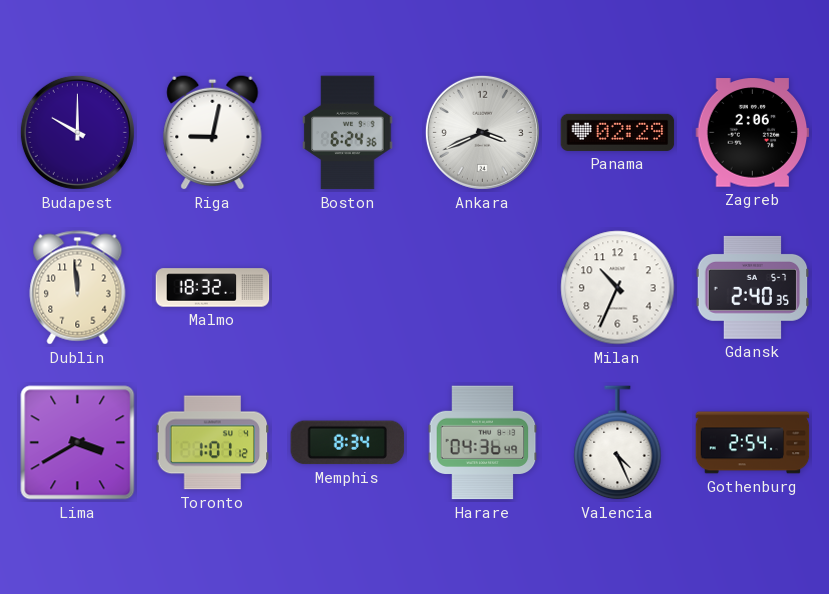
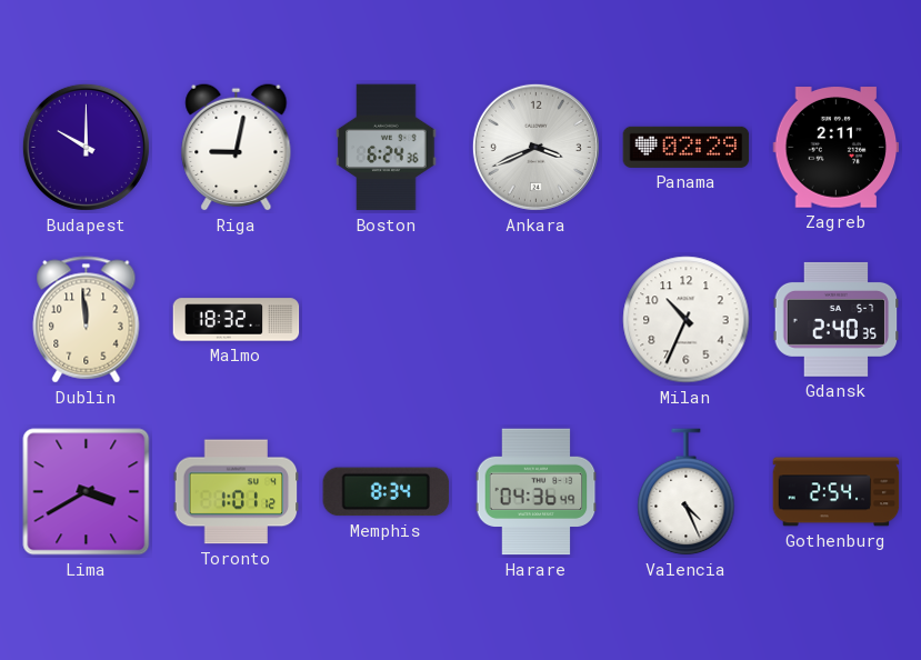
Zagreb: 2:06 -> 2:11
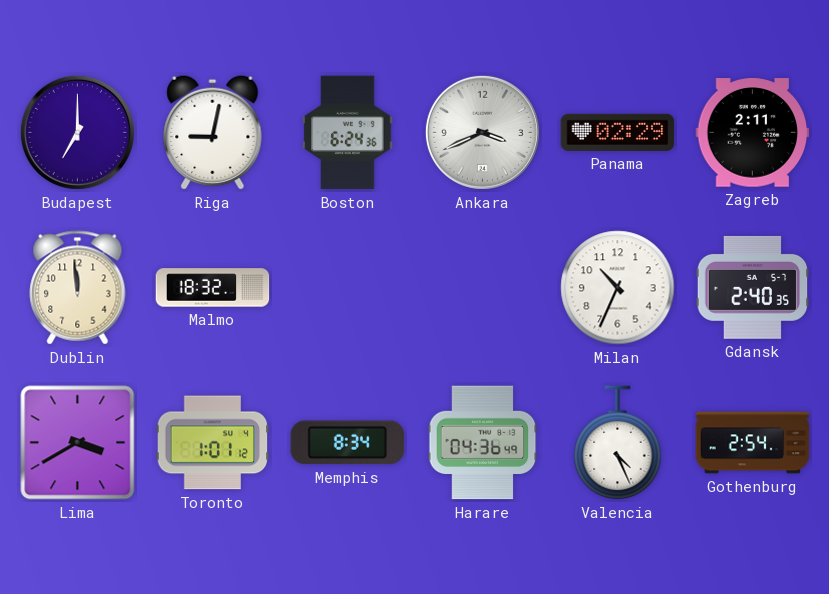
Budapest: 10:00 -> 7:00
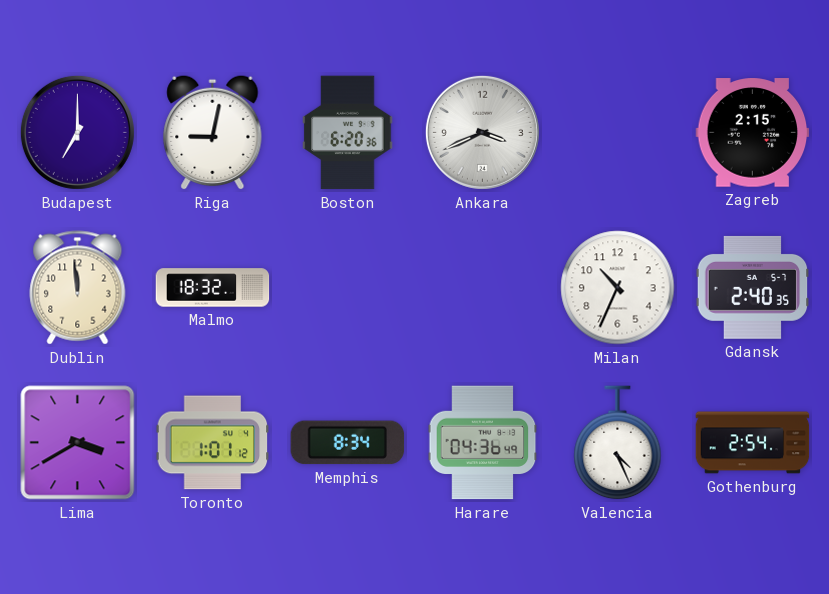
Boston: 6:24 -> 6:20
Panama: 02:29 -> none
Zagreb: 2:11 -> 2:15
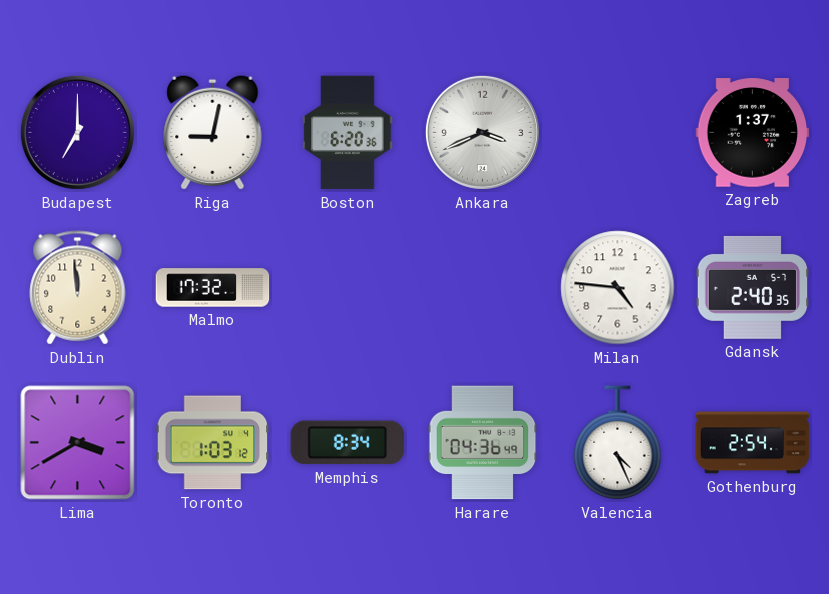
Zagreb: 2:15 -> 1:37
Malmo: 18:32 -> 17:32
Milan: 10:34 -> 4:46
Toronto: 1:01 -> 1:03
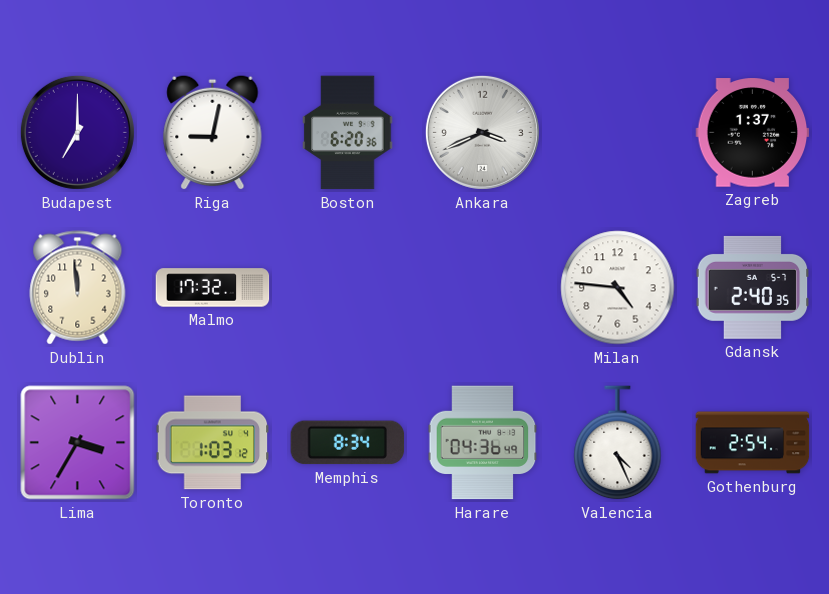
Lima: 3:40 -> 3:35
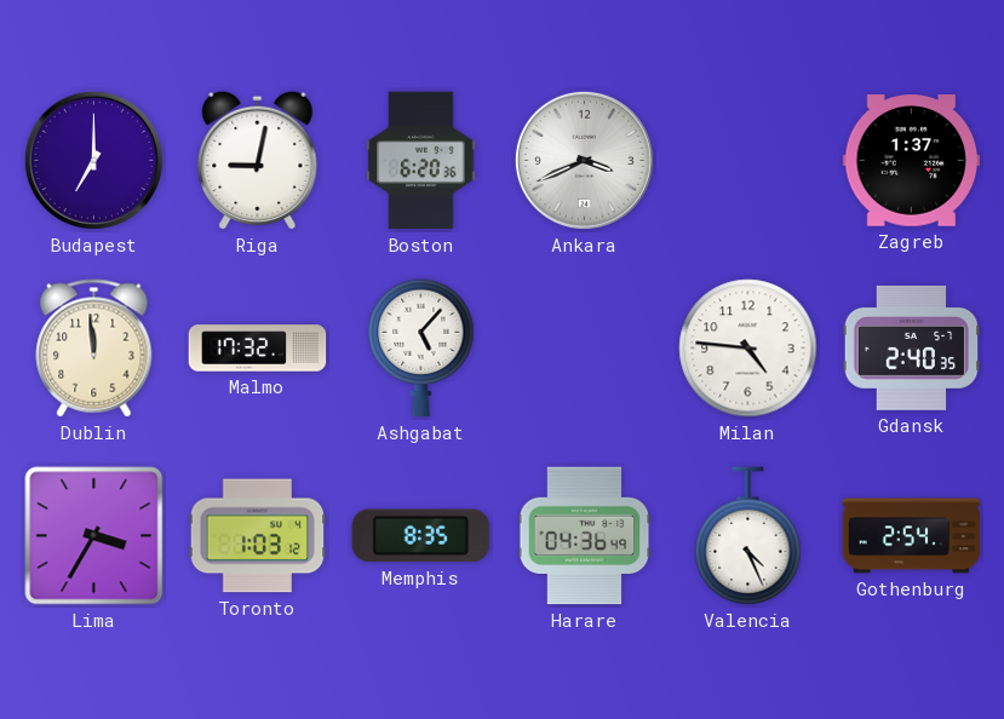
Ashgabat: none -> 5:07
Memphis: 8:34 -> 8:35
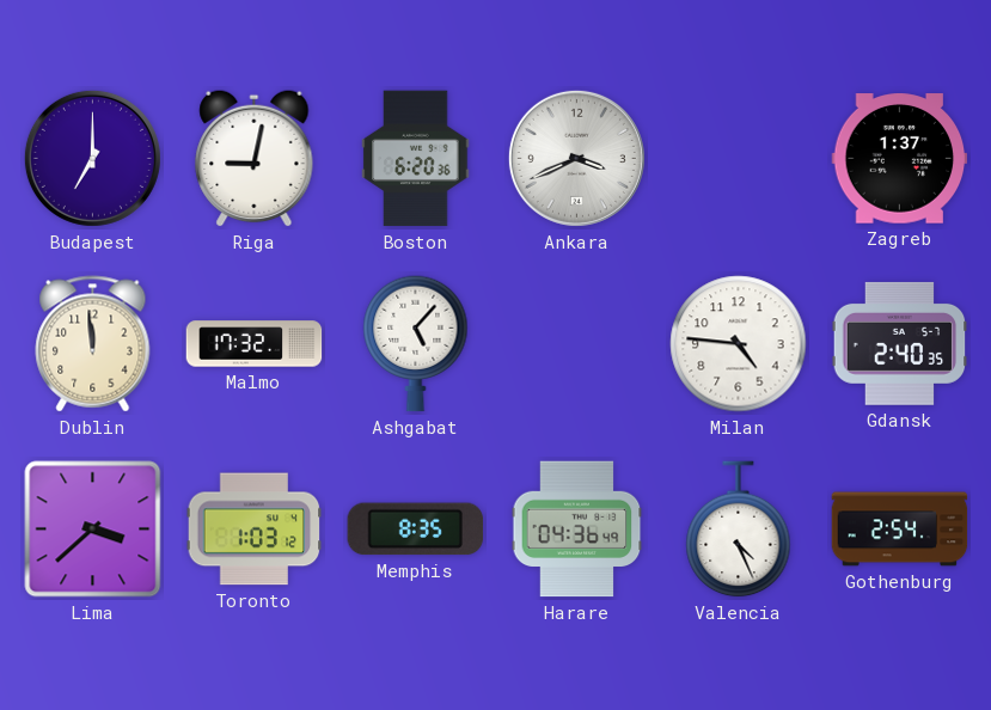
Lima: 3:35 -> 3:38
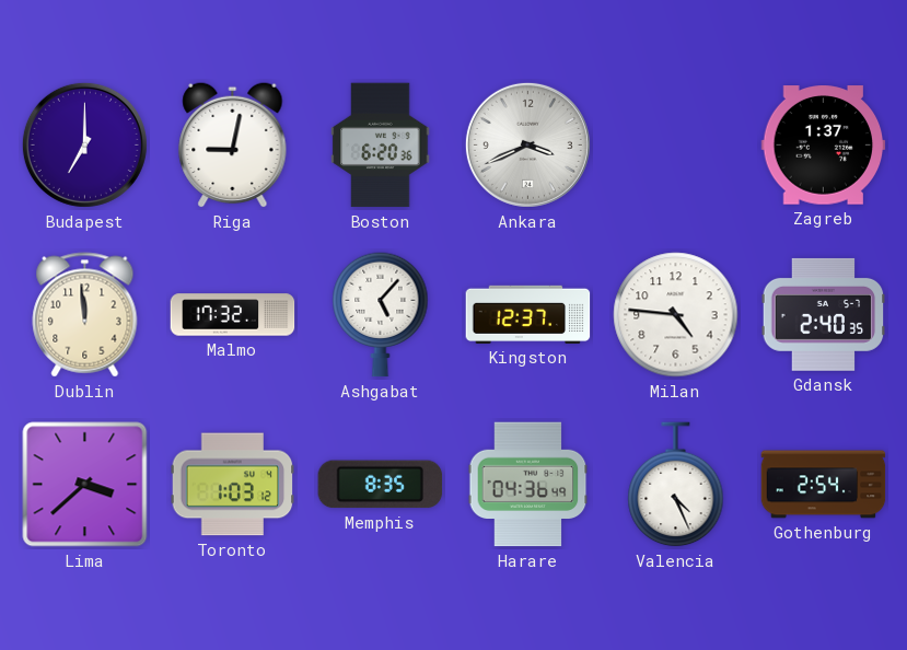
Kingston: none -> 12:37
